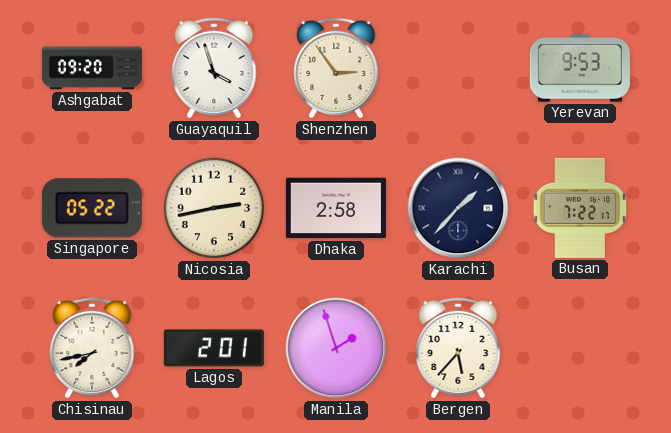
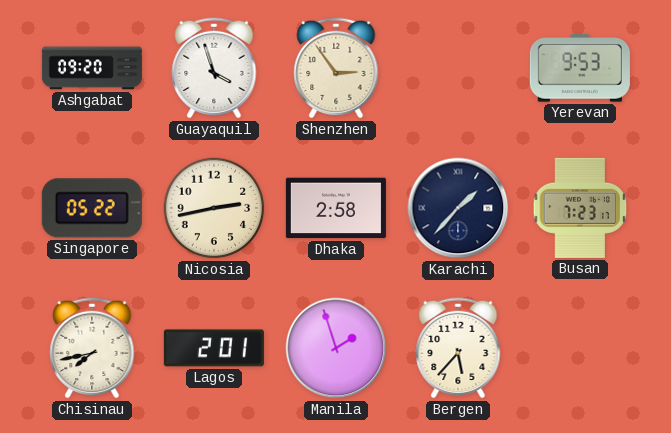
Busan: 7:22 -> 7:23
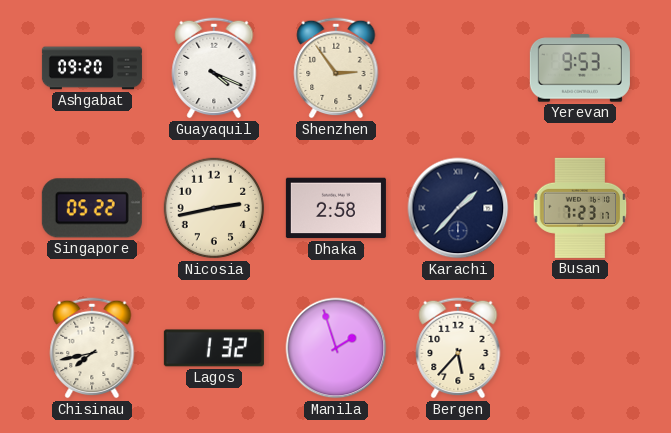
Guayaquil: 3:57 -> 4:19
Lagos: 2:01 -> 1:32
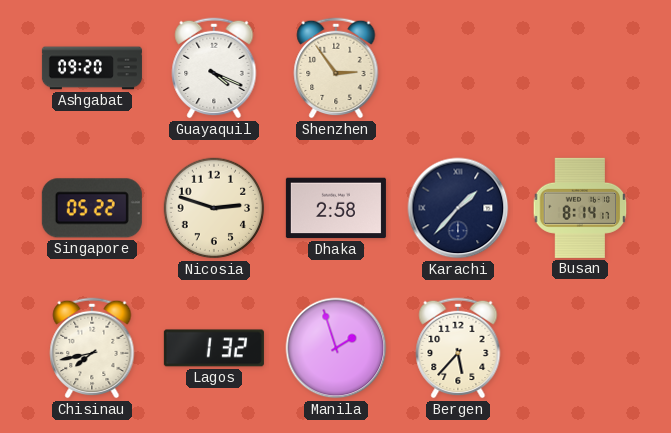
Yerevan: 9:53 -> none
Nicosia: 2:43 -> 2:48
Busan: 7:23 -> 8:14
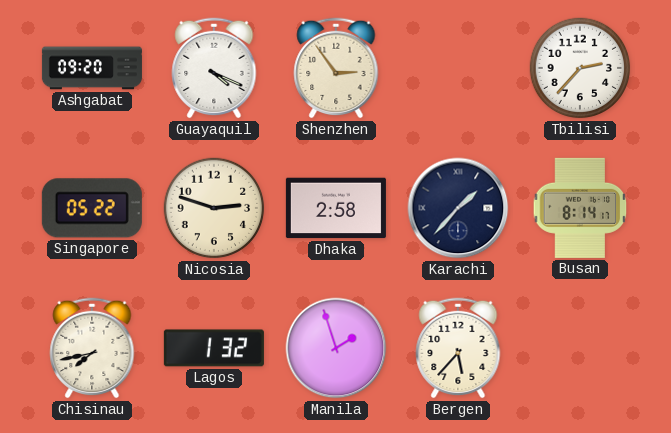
Tbilisi: none -> 2:37
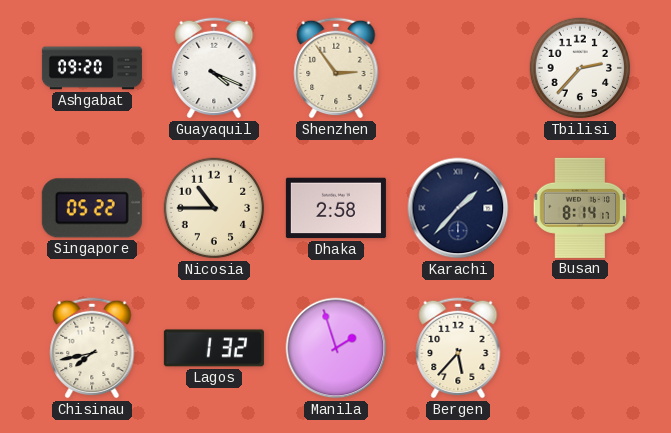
Nicosia: 2:48 -> 10:45
